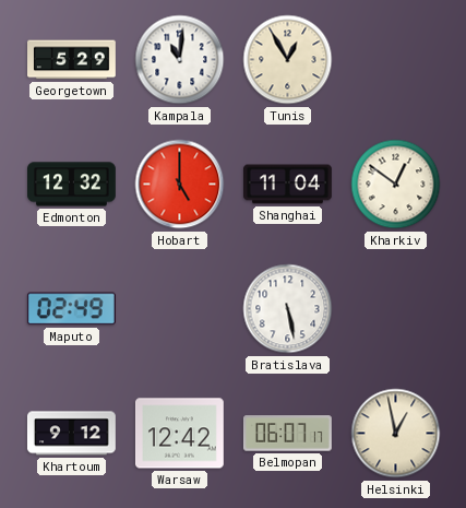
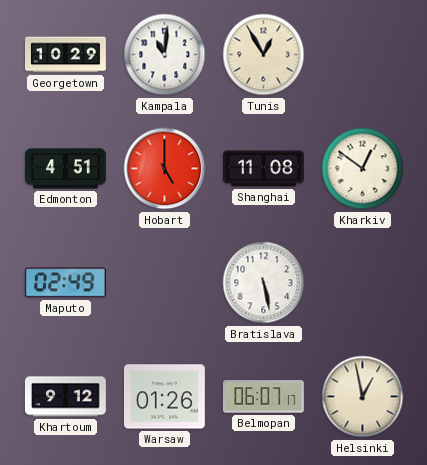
Georgetown: 5:29 -> 10:29
Edmonton: 12:32 -> 4:51
Shanghai: 11:04 -> 11:08
Warsaw: 12:42 -> 01:26
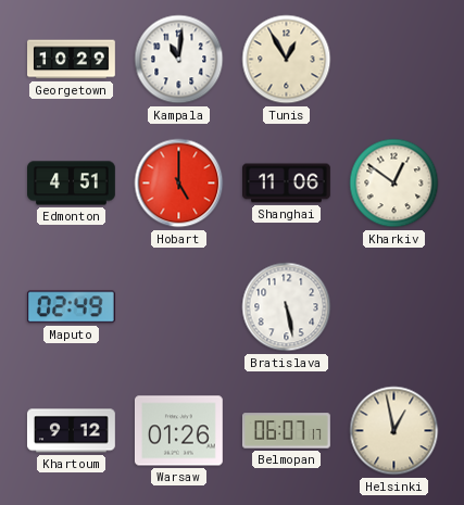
Shanghai: 11:08 -> 11:06
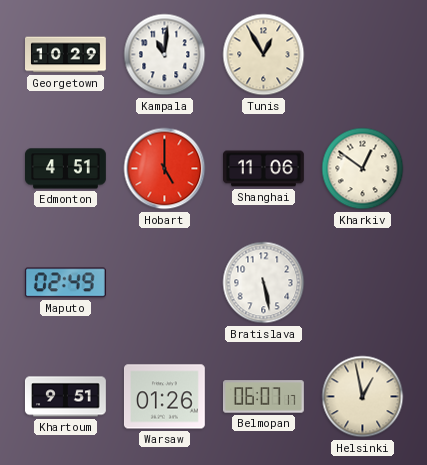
Khartoum: 9:12 -> 9:51
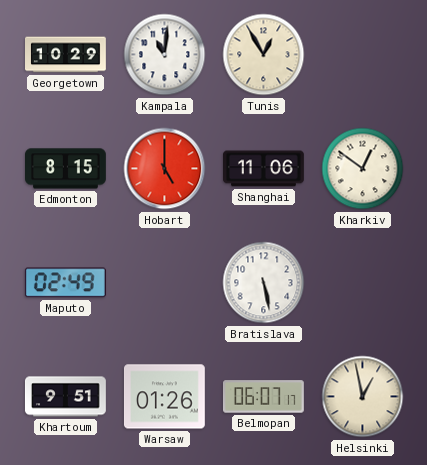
Edmonton: 4:51 -> 8:15
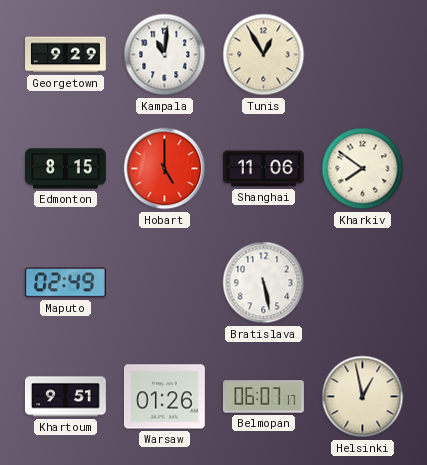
Georgetown: 10:29 -> 9:29
Kharkiv: 12:51 -> 7:51
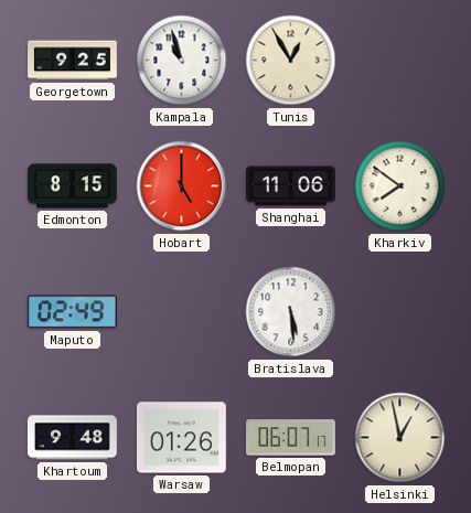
Georgetown: 9:29 -> 9:25
Kampala: 11:01 -> 10:57
Bratislava: 5:28 -> 5:29
Khartoum: 9:51 -> 9:48
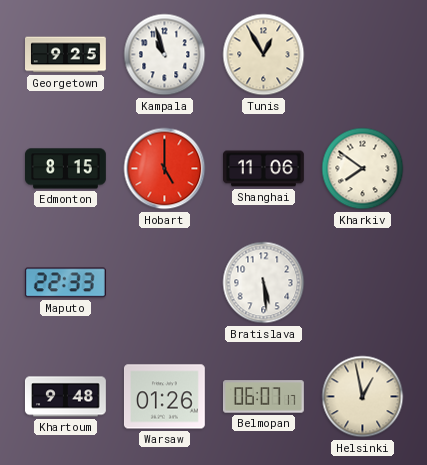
Maputo: 02:49 -> 22:33
